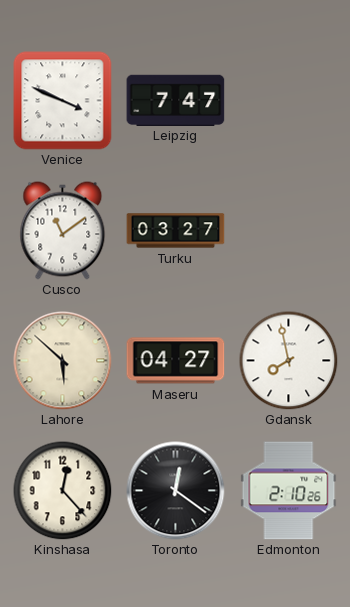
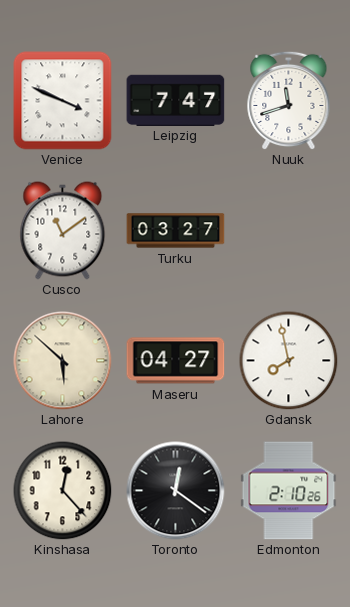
Nuuk: none -> 11:42
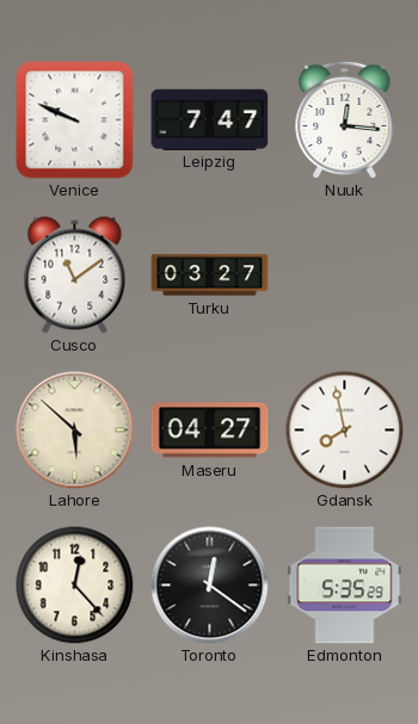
Venice: 3:49 -> 9:49
Nuuk: 11:42 -> 12:16
Edmonton: 2:10 -> 5:35
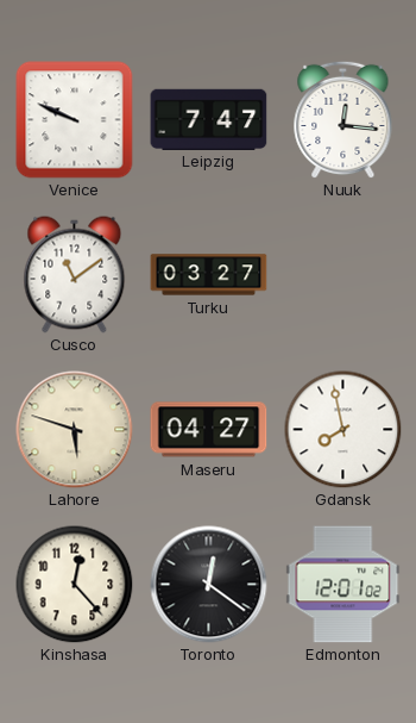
Lahore: 5:52 -> 5:48
Edmonton: 5:35 -> 12:01
